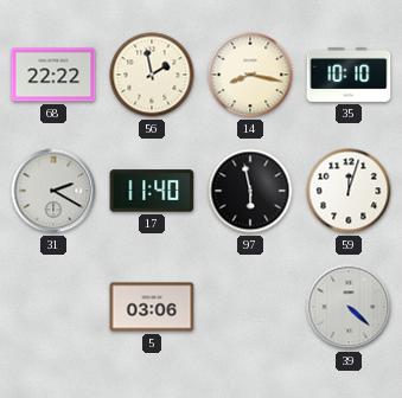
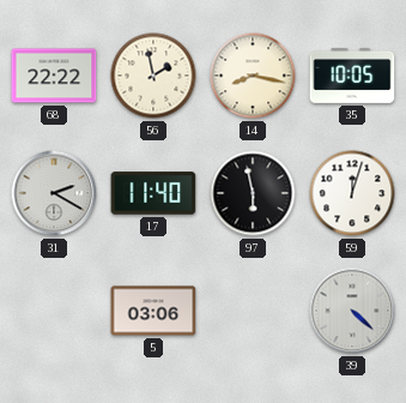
35: 10:10 -> 10:05
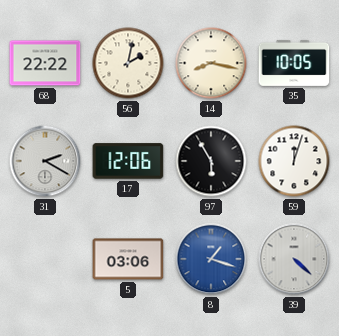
56: 1:58 -> 2:02
17: 11:40 -> 12:06
97: 5:58 -> 5:55
8: none -> 1:18
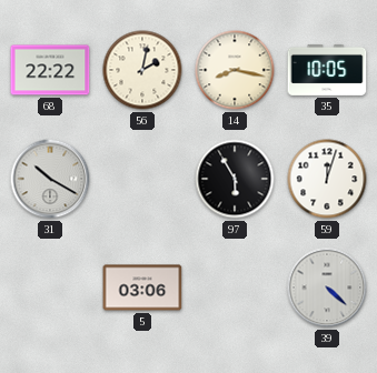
31: 2:20 -> 10:20
17: 12:06 -> none
8: 1:18 -> none
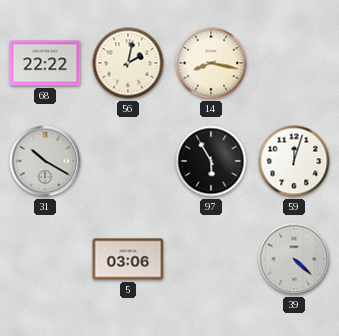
35: 10:05 -> none
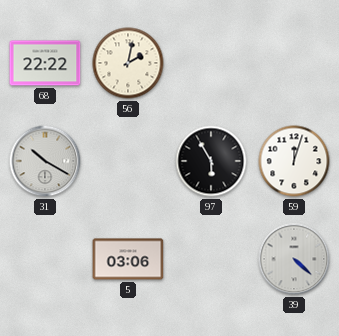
14: 8:17 -> none
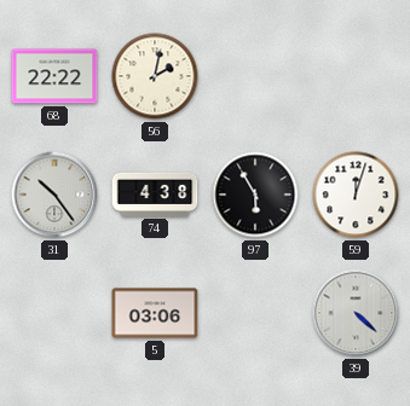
31: 10:20 -> 10:24
74: none -> 4:38
